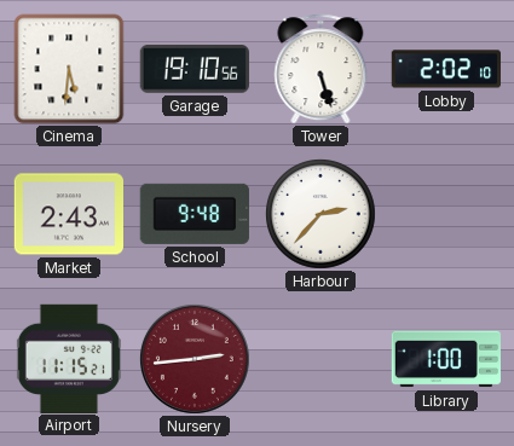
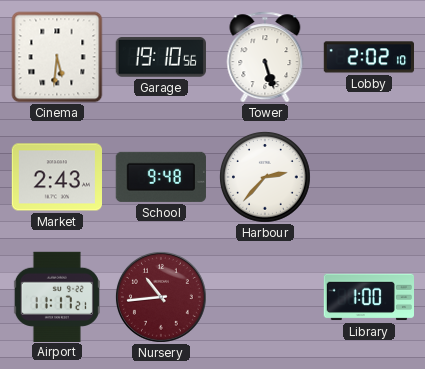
Airport: 11:15 -> 11:17
Nursery: 2:44 -> 10:44
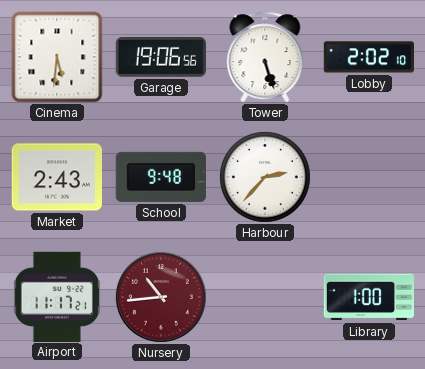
Garage: 19:10 -> 19:06
